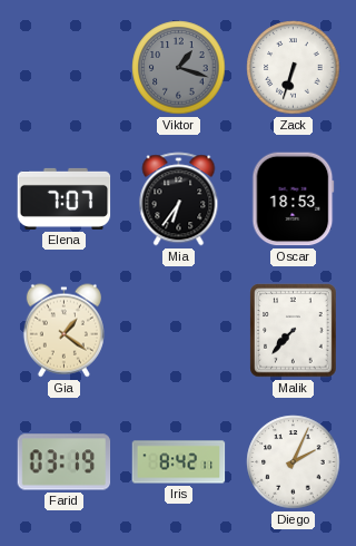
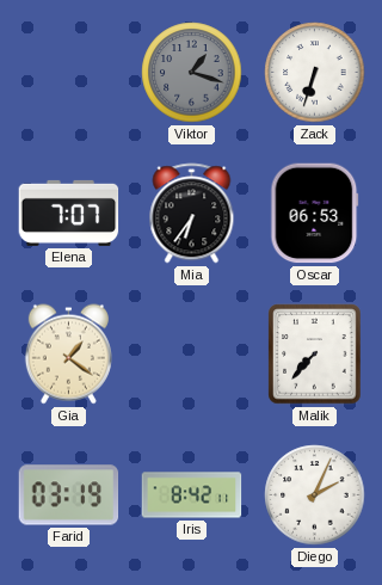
Oscar: 18:53 -> 06:53
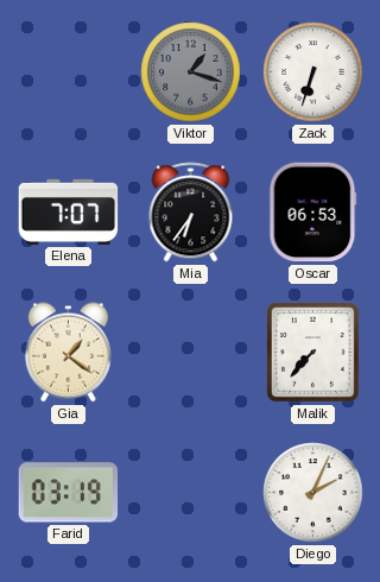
Iris: 8:42 -> none
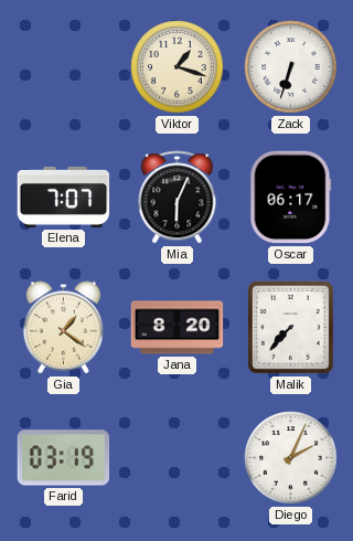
Viktor dial: grey -> cream
Mia: 6:36 -> 6:04
Oscar: 06:53 -> 06:17
Jana: none -> 8:20
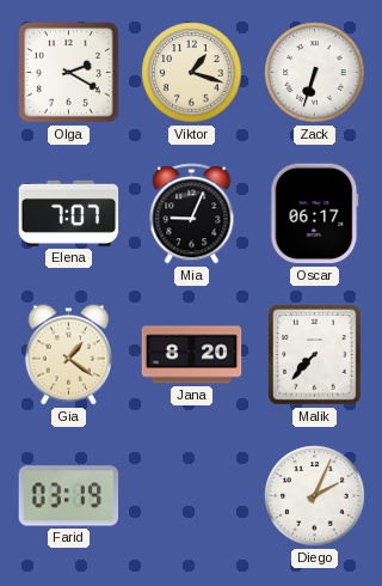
Olga: none -> 2:20
Mia: 6:04 -> 9:04
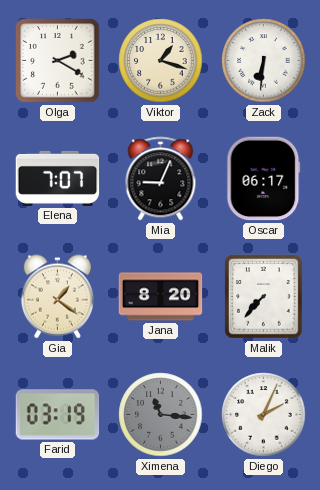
Zack: 6:33 -> 6:31
Ximena: none -> 11:16
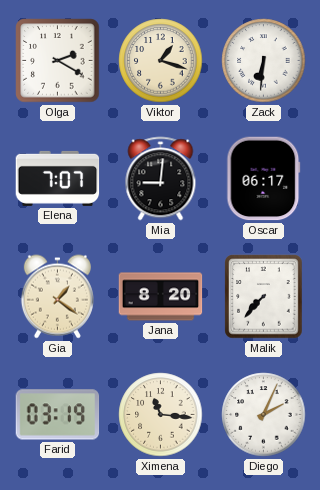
Mia: 9:04 -> 9:01
Ximena dial: grey -> cream
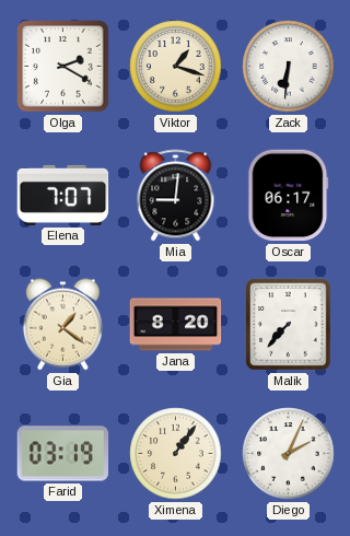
Ximena: 11:16 -> 1:06
